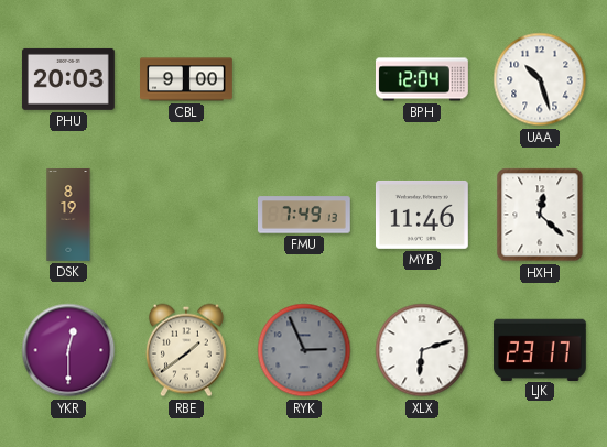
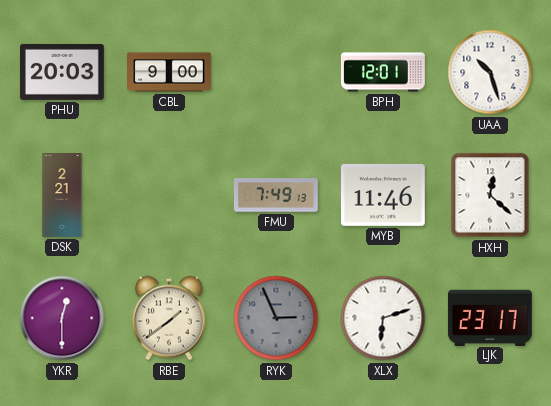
BPH: 12:04 -> 12:01
DSK: 8:19 -> 2:21
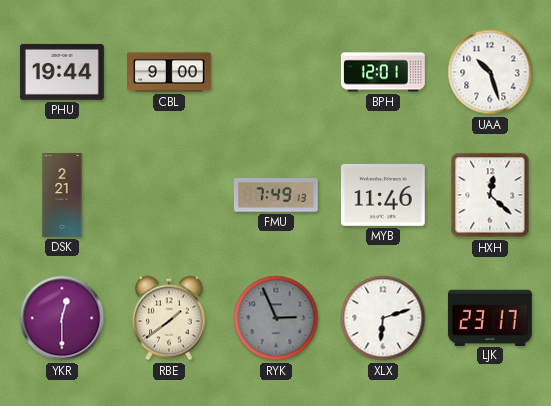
PHU: 20:03 -> 19:44
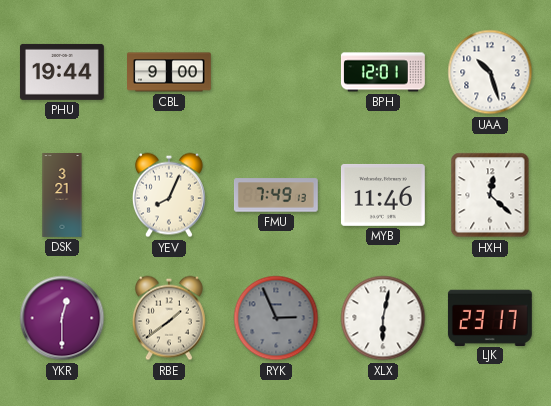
DSK: 2:21 -> 3:21
YEV: none -> 8:04
XLX: 6:12 -> 6:02
